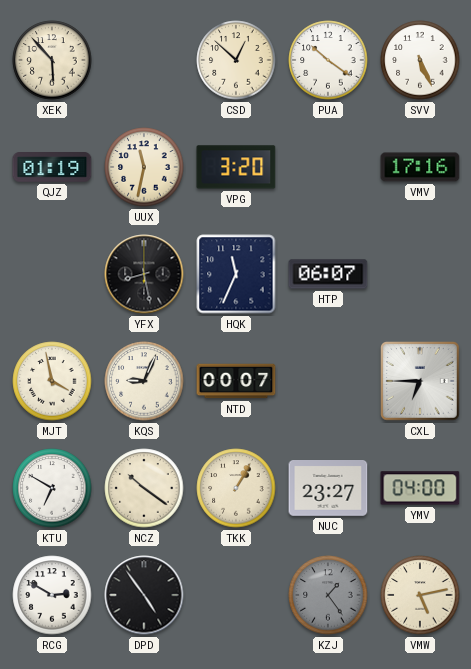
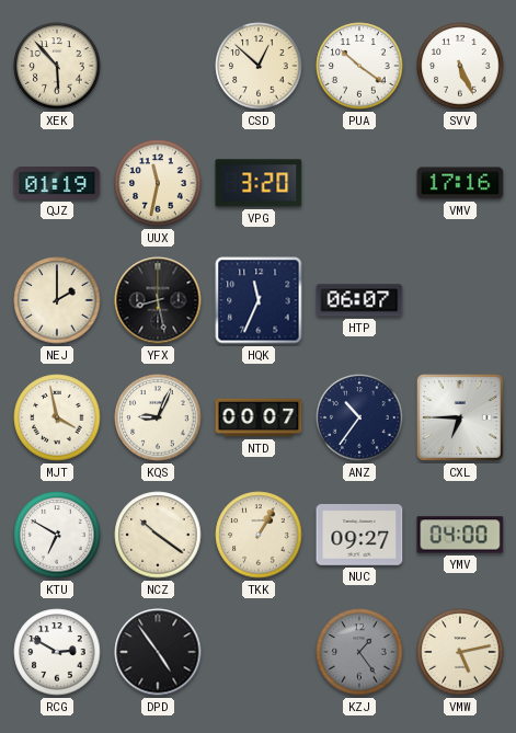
NEJ: none -> 2:00
ANZ: none -> 10:36
NUC: 23:27 -> 09:27
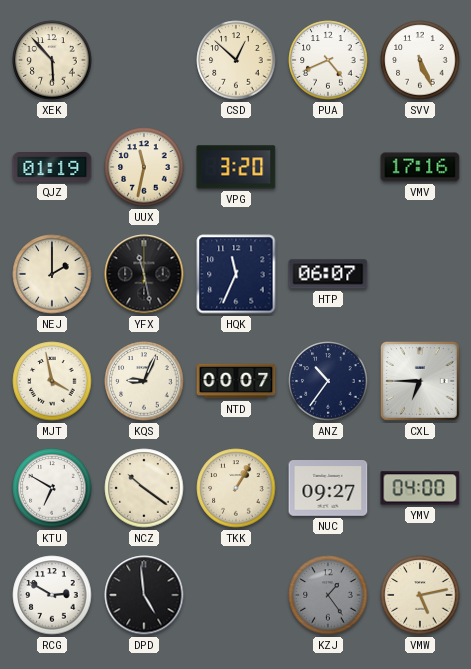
PUA: 10:21 -> 4:41
YFX: 8:28 -> 11:28
DPD: 4:54 -> 4:59
